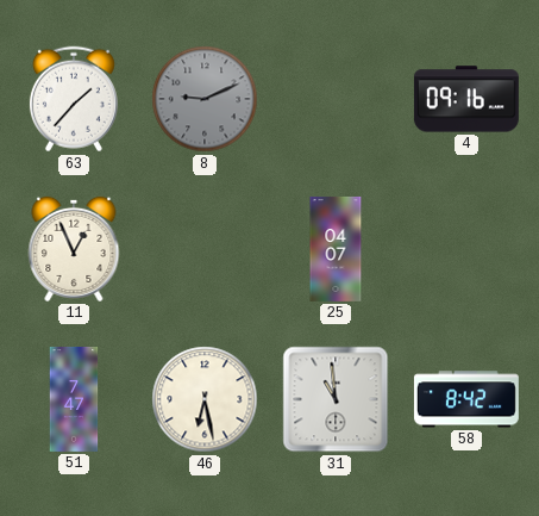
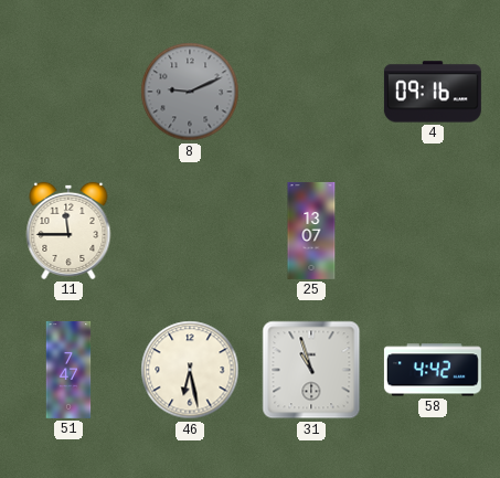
63: 1:37 -> none
11: 12:56 -> 11:45
25: 04:07 -> 13:07
31: 10:59 -> 10:57
58: 8:42 -> 4:42
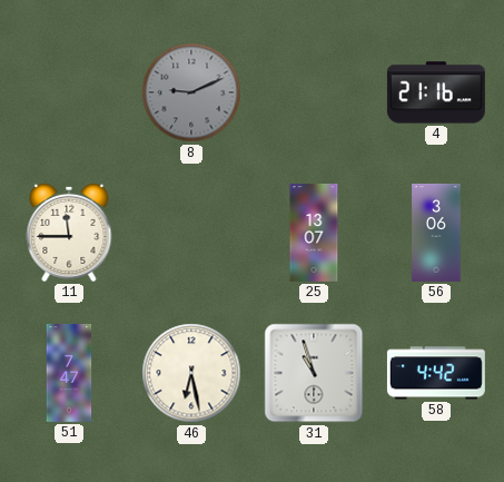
4: 09:16 -> 21:16
56: none -> 3:06
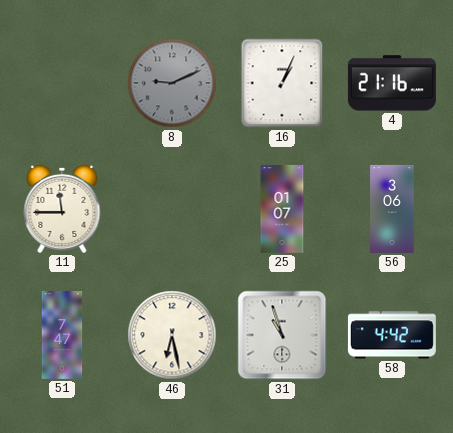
16: none -> 1:04
25: 13:07 -> 01:07
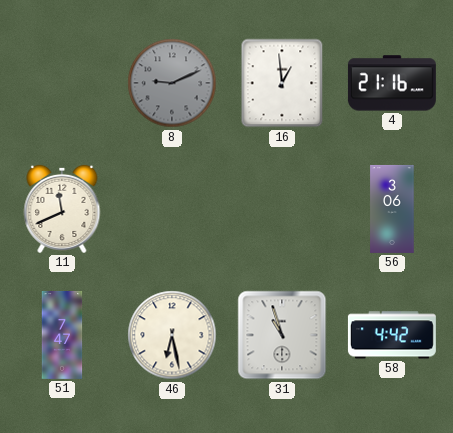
16: 1:04 -> 12:59
11: 11:45 -> 11:41
25: 01:07 -> none
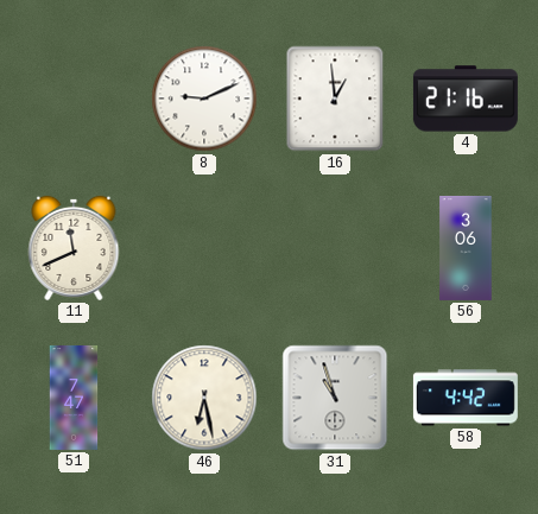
8 dial: grey -> white
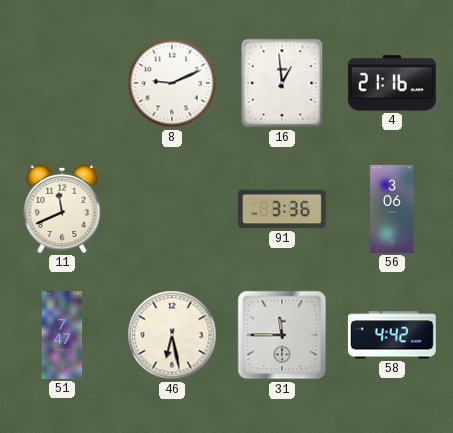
91: none -> 3:36
31: 10:57 -> 11:45
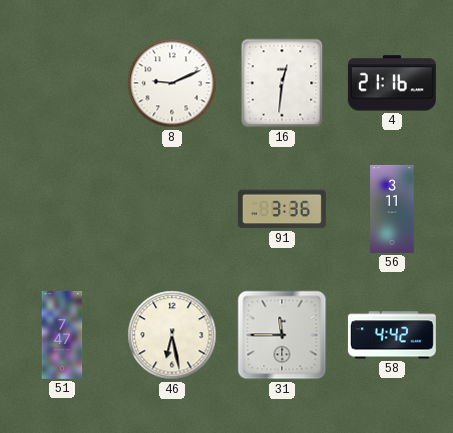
16: 12:59 -> 12:31
11: 11:41 -> none
56: 3:06 -> 3:11
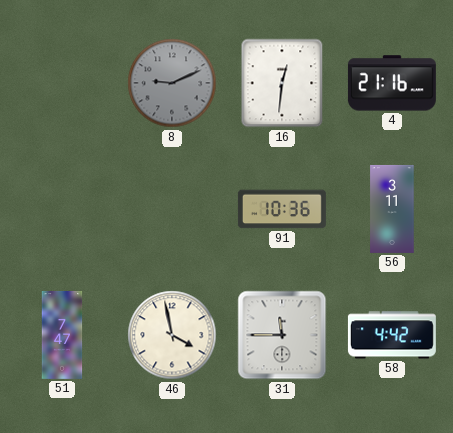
8 dial: white -> grey
91: 3:36 -> 10:36
46: 6:28 -> 3:58
